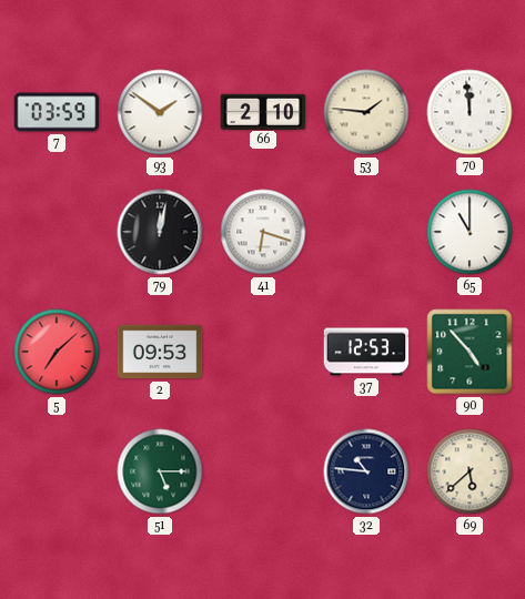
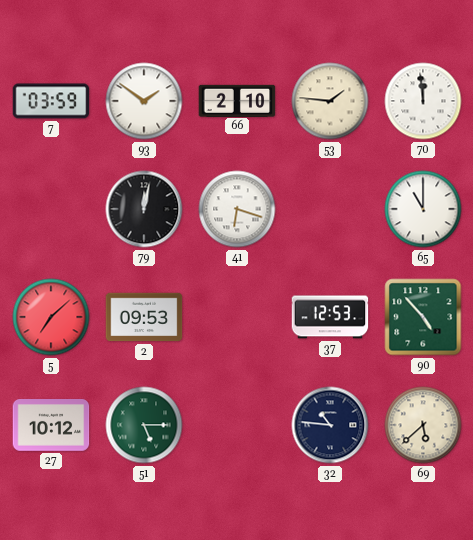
27: none -> 10:12
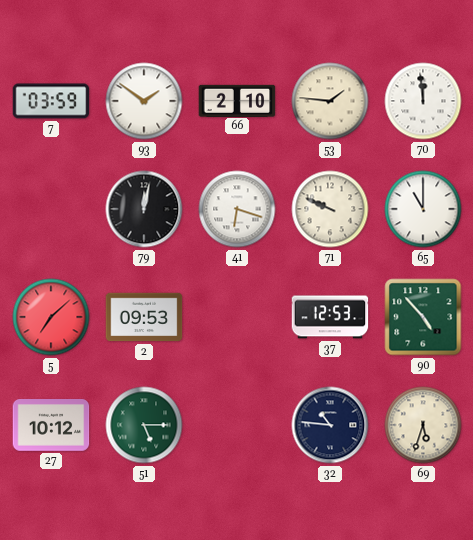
71: none -> 9:49
69: 5:38 -> 5:33
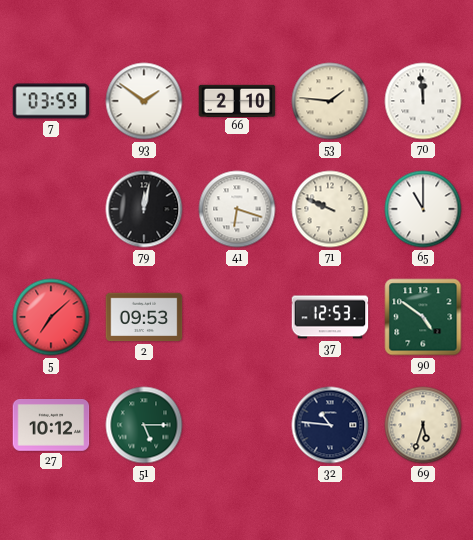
90: 4:53 -> 4:51
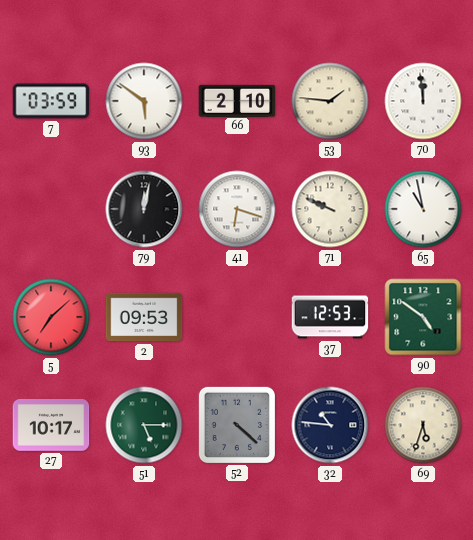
93: 1:51 -> 5:51
65: 11:00 -> 10:58
27: 10:12 -> 10:17
52: none -> 4:22
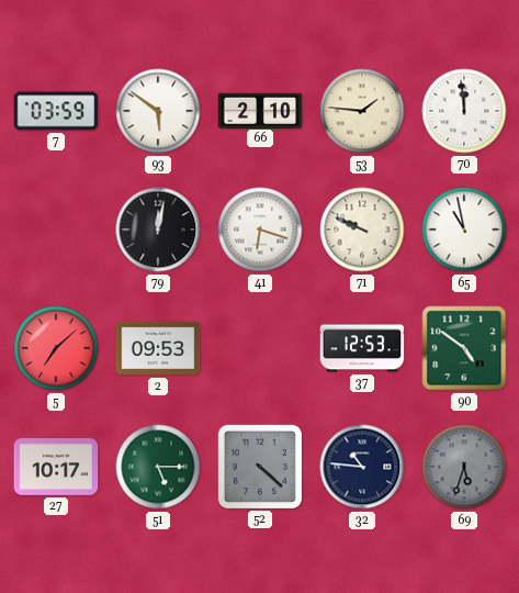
69 dial: cream -> grey
